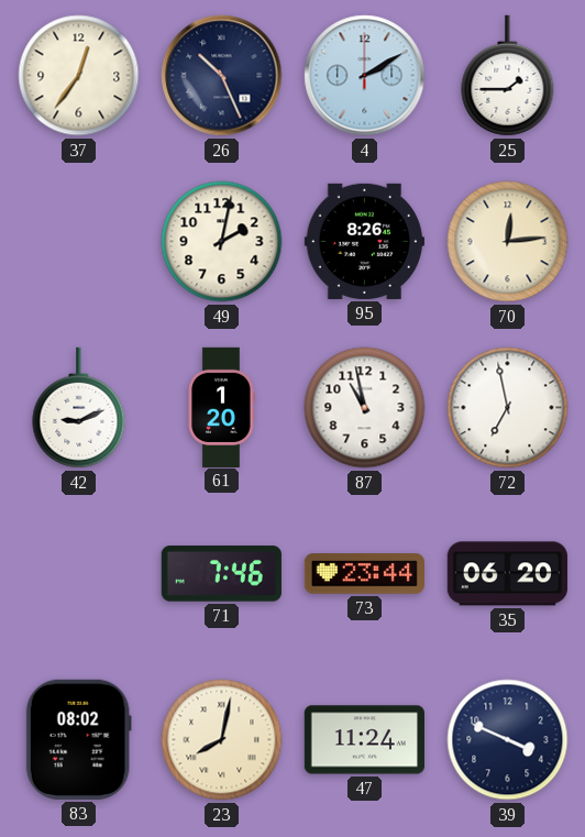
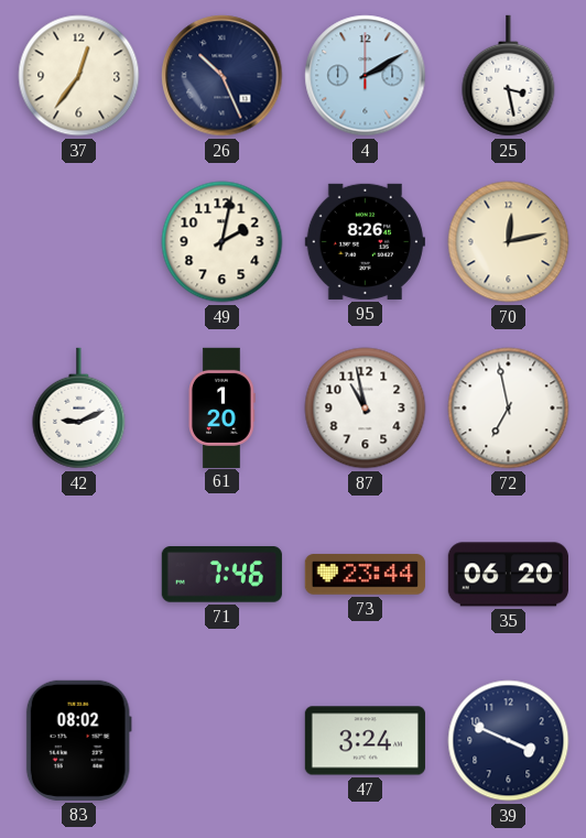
25: 1:45 -> 3:28
70: 12:14 -> 12:13
23: 8:02 -> none
47: 11:24 -> 3:24
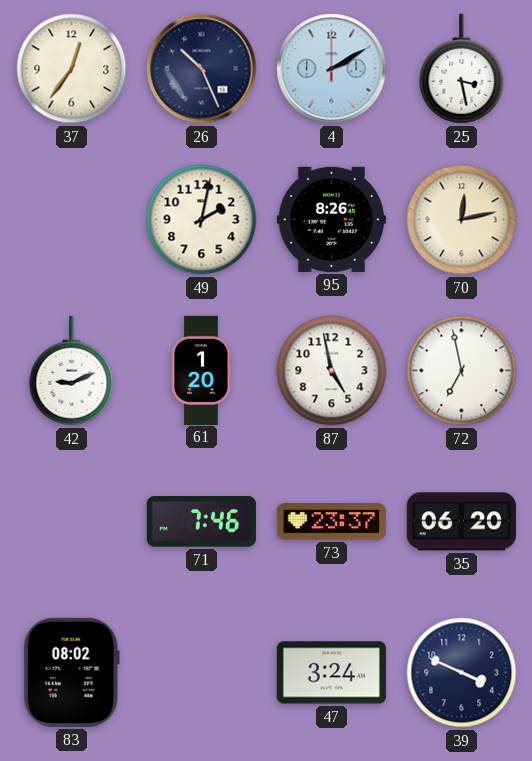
87: 10:58 -> 4:58
73: 23:44 -> 23:37
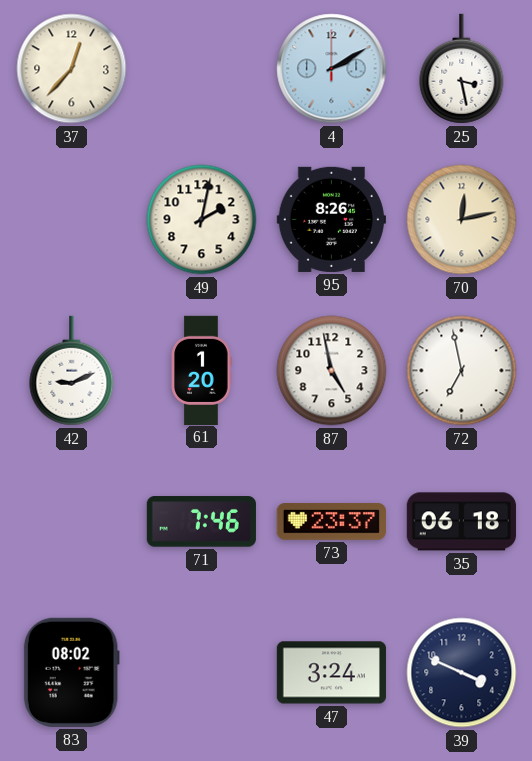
37: 12:36 -> 12:37
26: 10:26 -> none
35: 06:20 -> 06:18
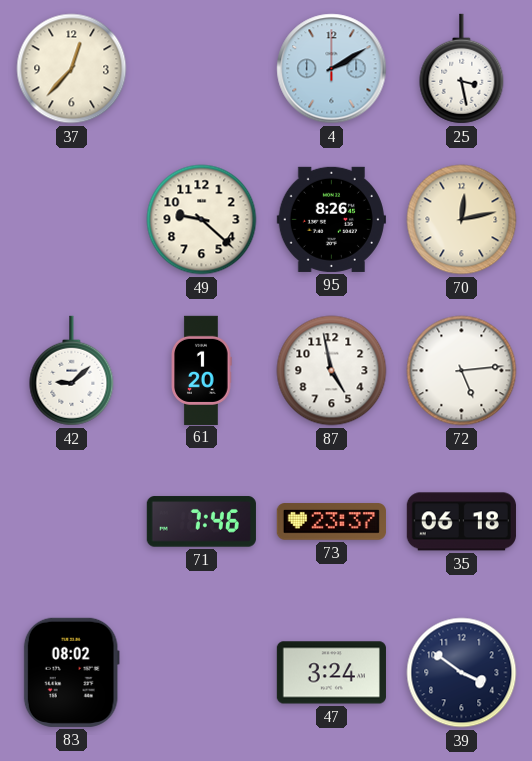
49: 2:02 -> 9:22
42: 9:11 -> 9:08
72: 6:58 -> 5:14
39: 3:49 -> 3:51
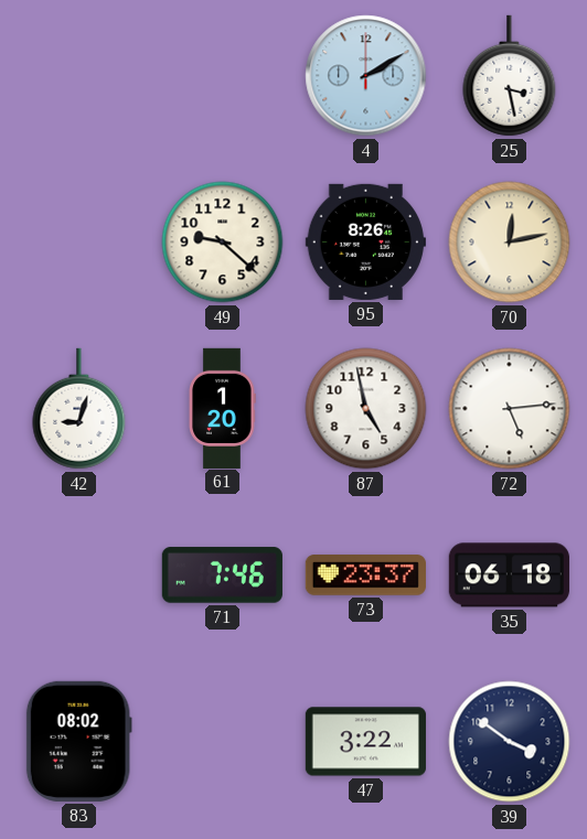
37: 12:37 -> none
42: 9:08 -> 9:03
47: 3:24 -> 3:22
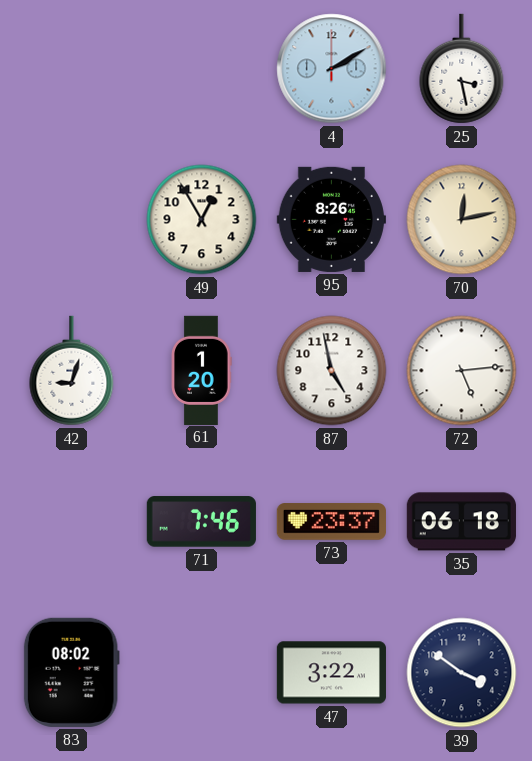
49: 9:22 -> 12:55
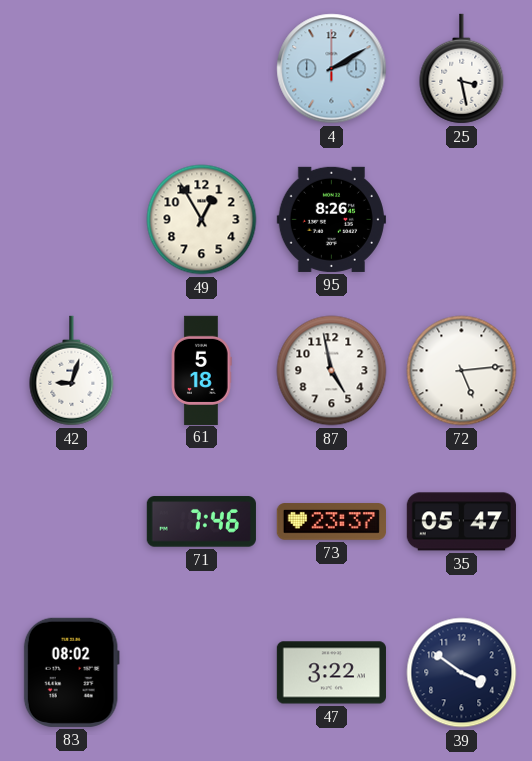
70: 12:13 -> none
61: 1:20 -> 5:18
35: 06:18 -> 05:47
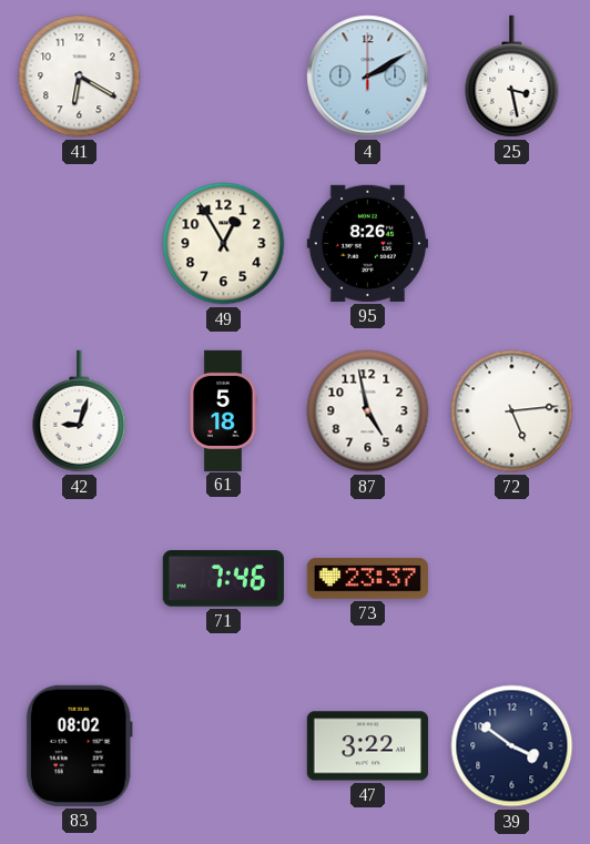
41: none -> 6:20
35: 05:47 -> none
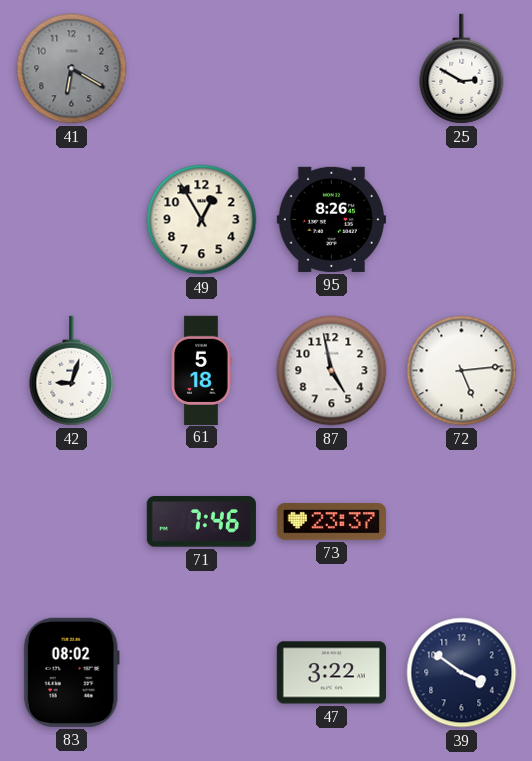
41 dial: white -> grey
4: 2:10 -> none
25: 3:28 -> 2:50
